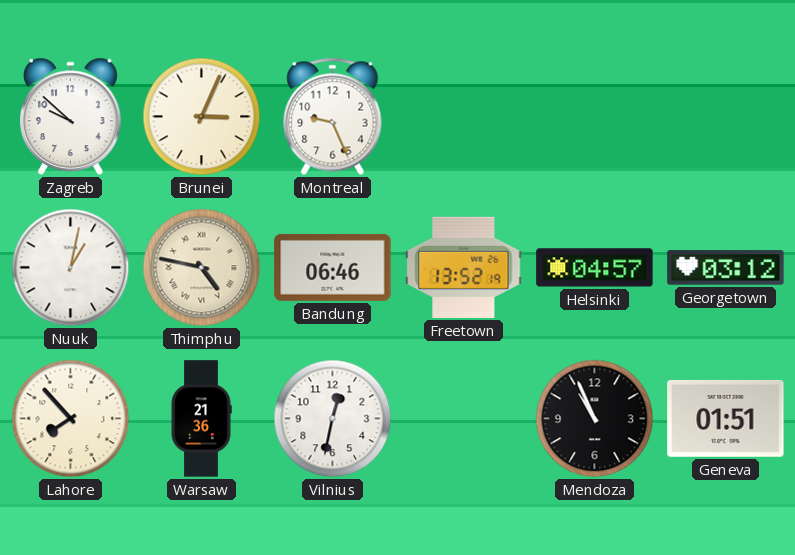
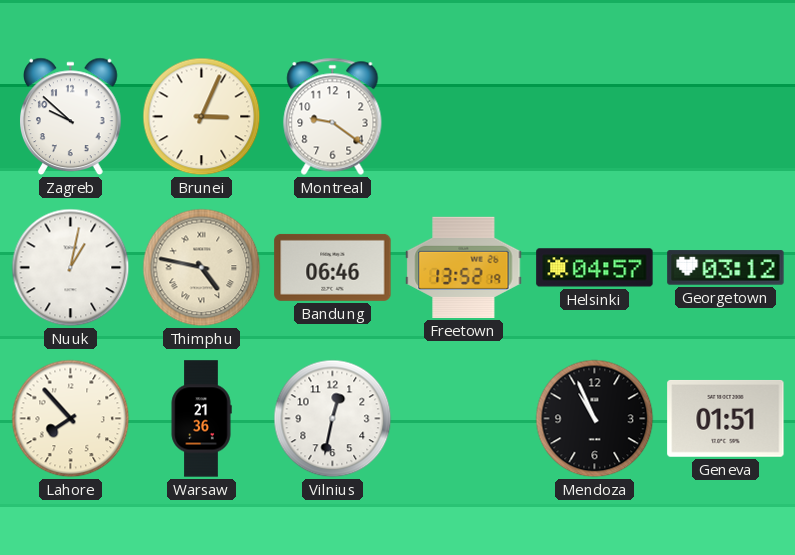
Montreal: 9:26 -> 9:21
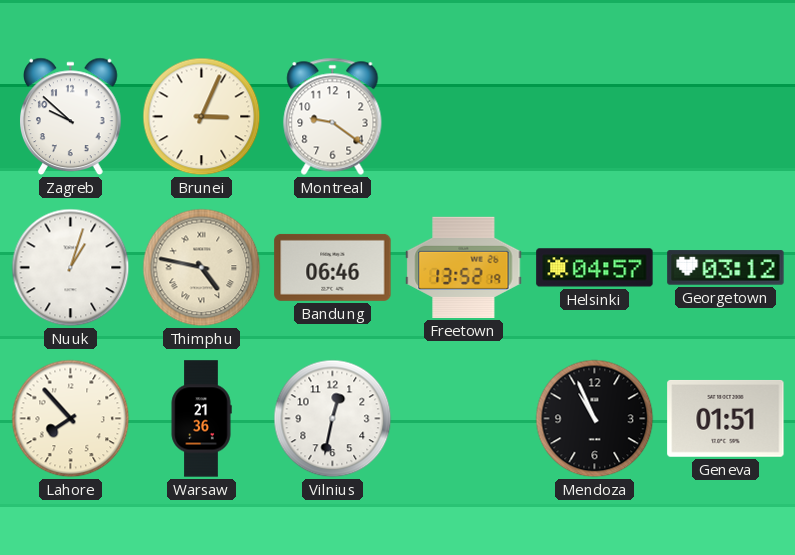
Nuuk: 1:02 -> 1:03
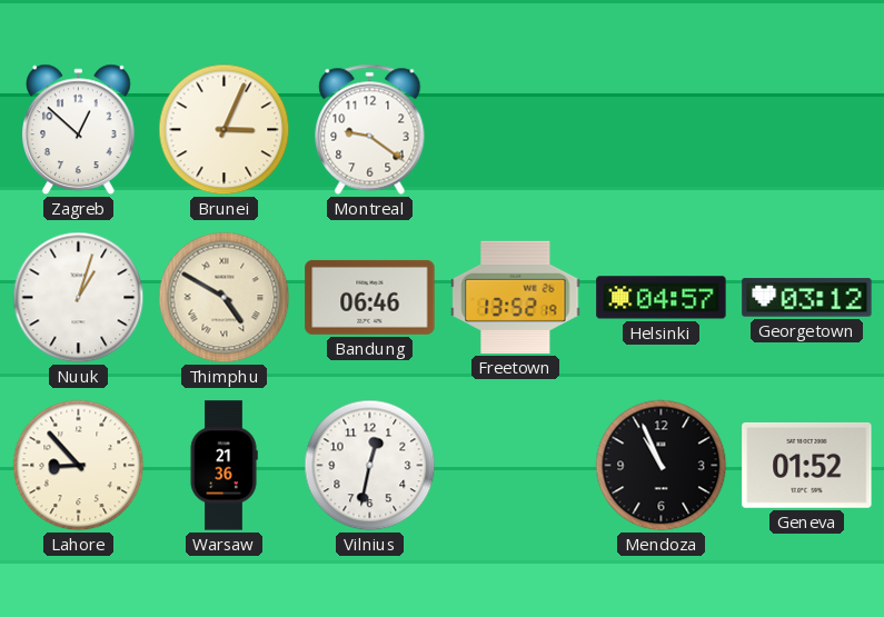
Zagreb: 9:52 -> 12:52
Thimphu: 4:47 -> 4:50
Lahore: 7:53 -> 8:53
Geneva: 01:51 -> 01:52
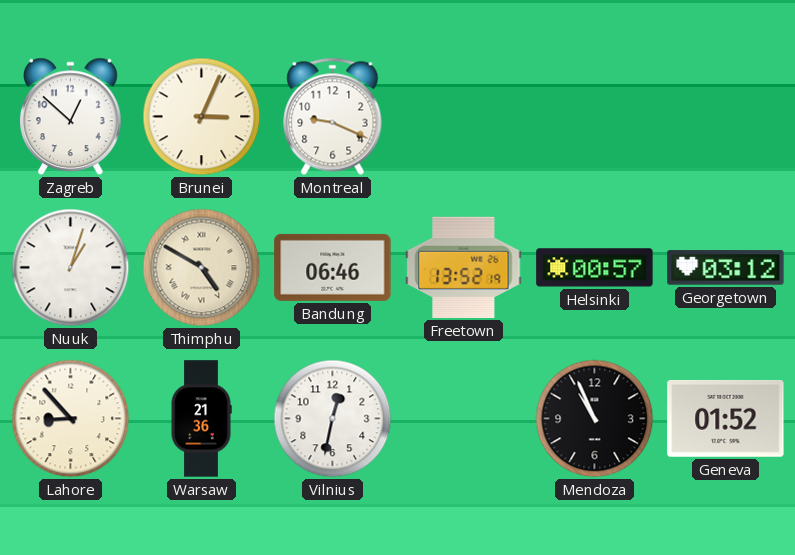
Montreal: 9:21 -> 9:19
Helsinki: 04:57 -> 00:57
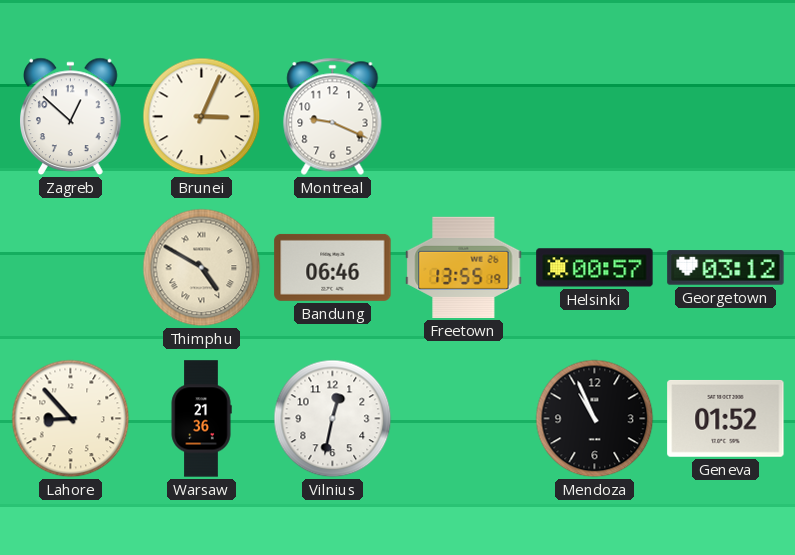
Nuuk: 1:03 -> none
Freetown: 13:52 -> 13:55
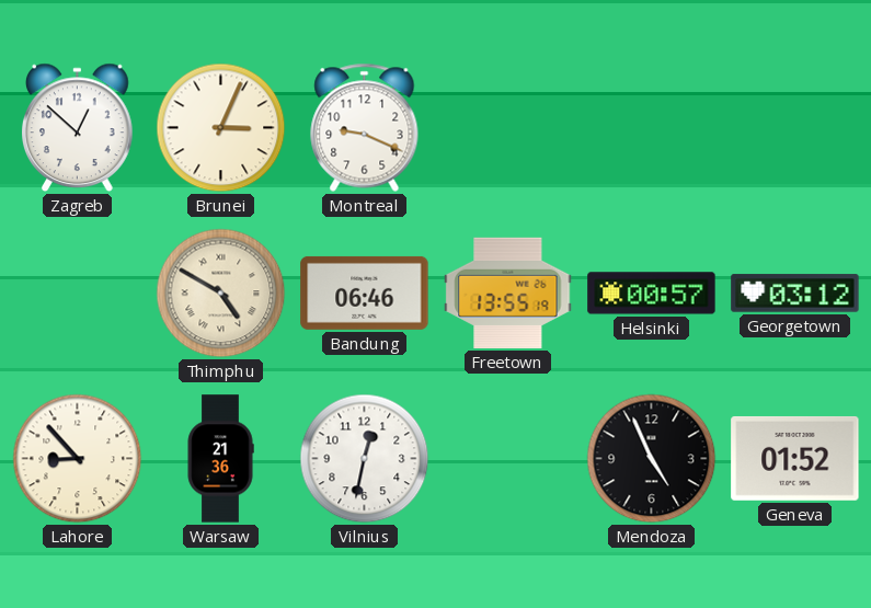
Mendoza: 10:56 -> 4:56
